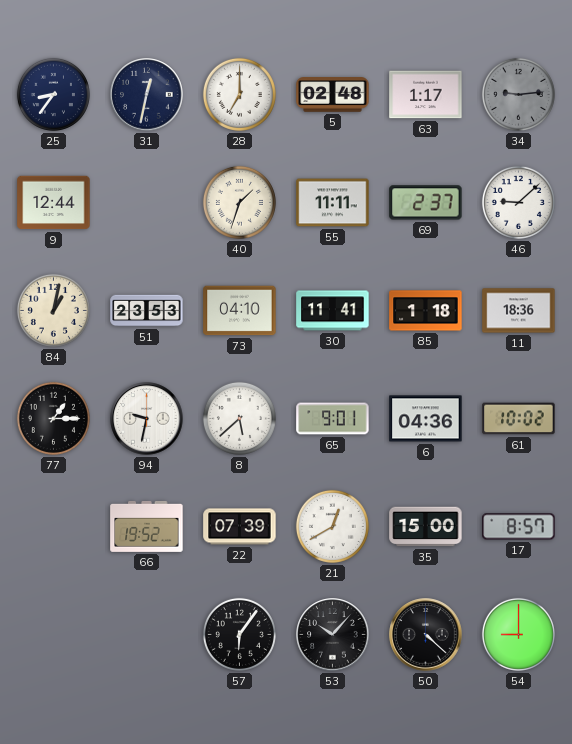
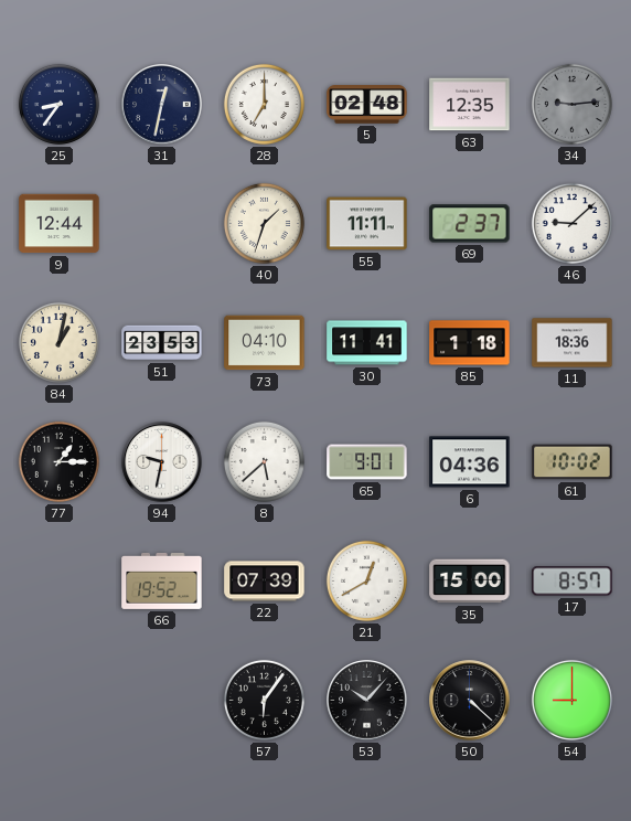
63: 1:17 -> 12:35
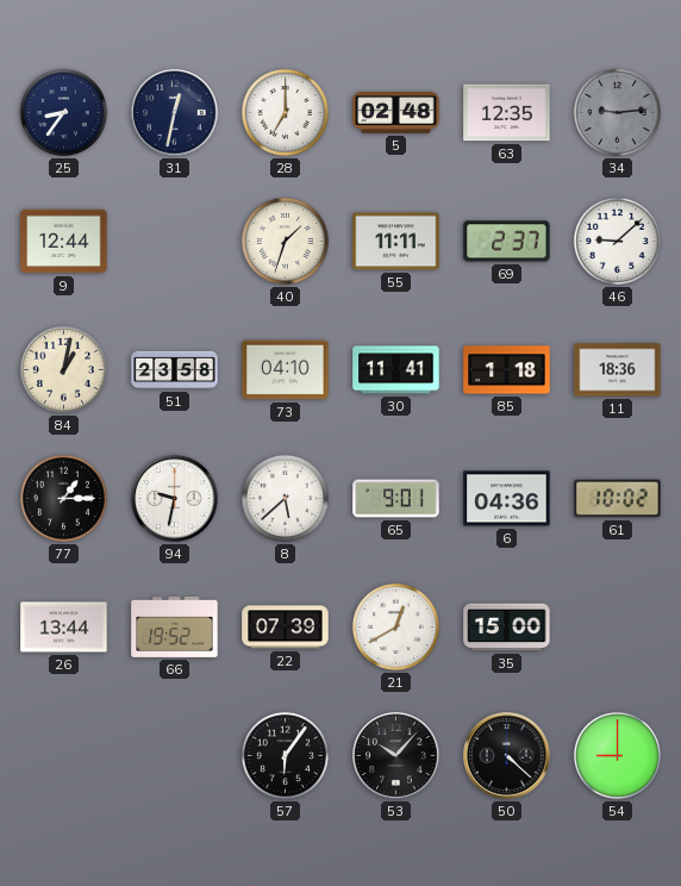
51: 23:53 -> 23:58
26: none -> 13:44
17: 8:57 -> none
